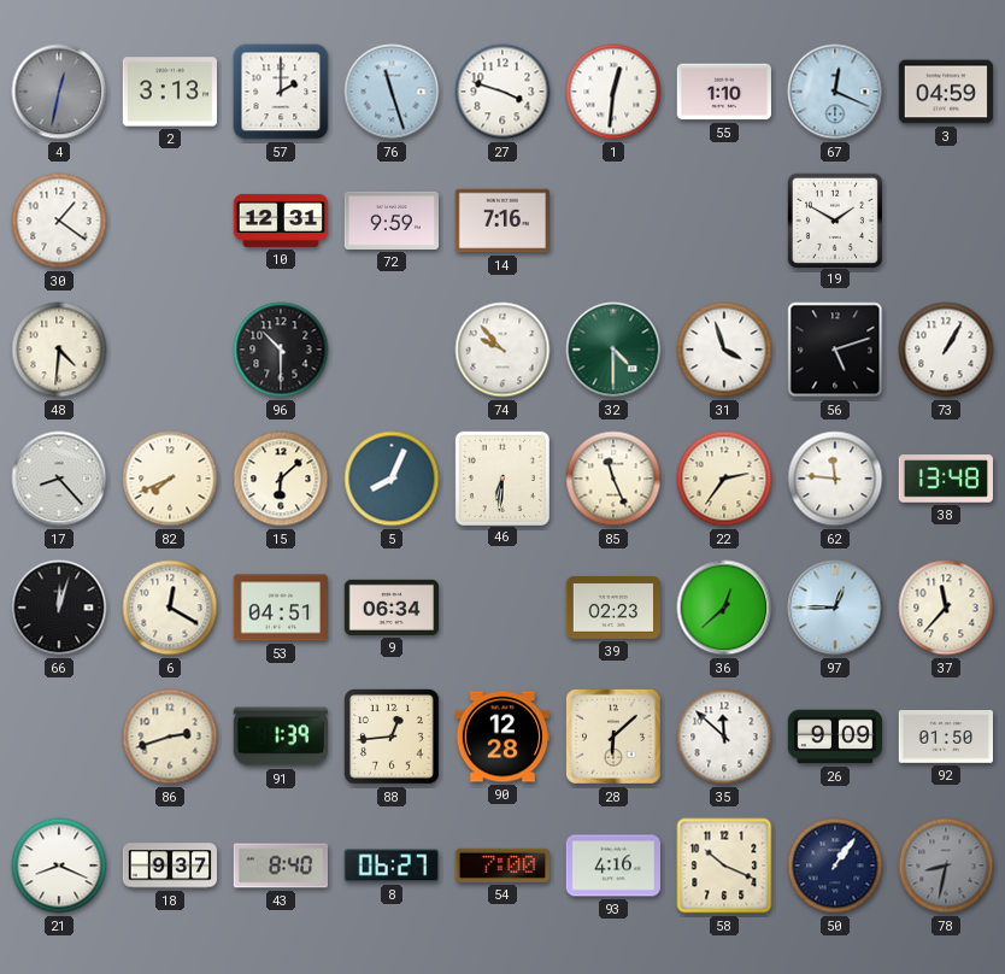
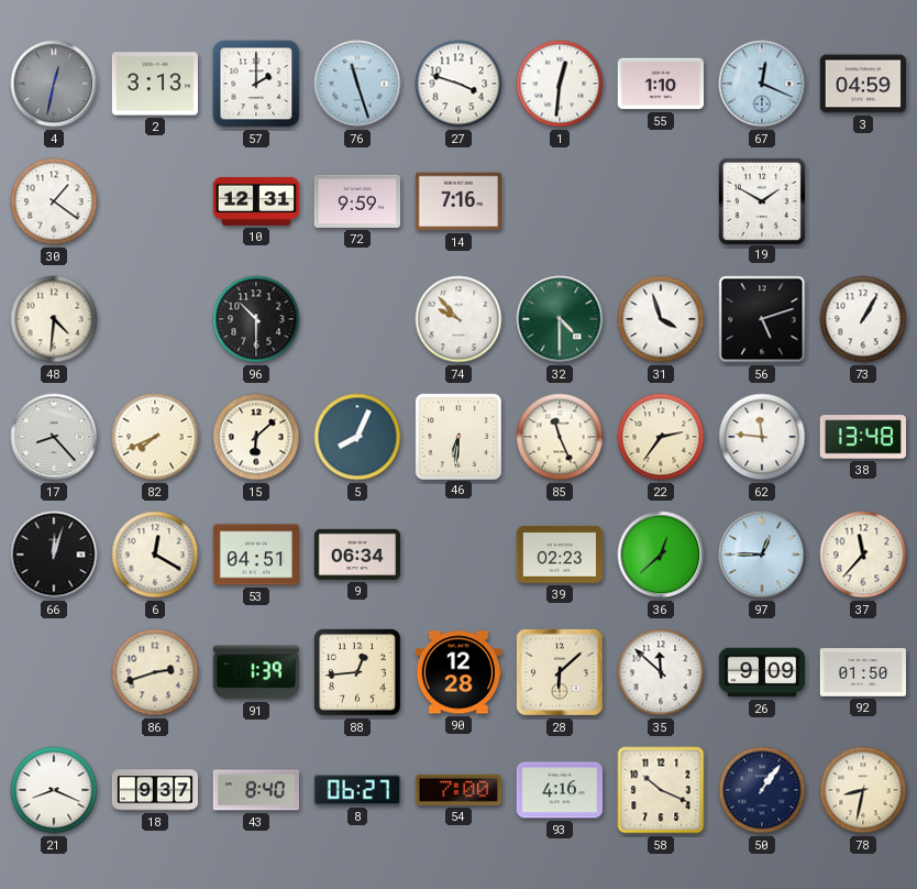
78 dial: grey -> cream
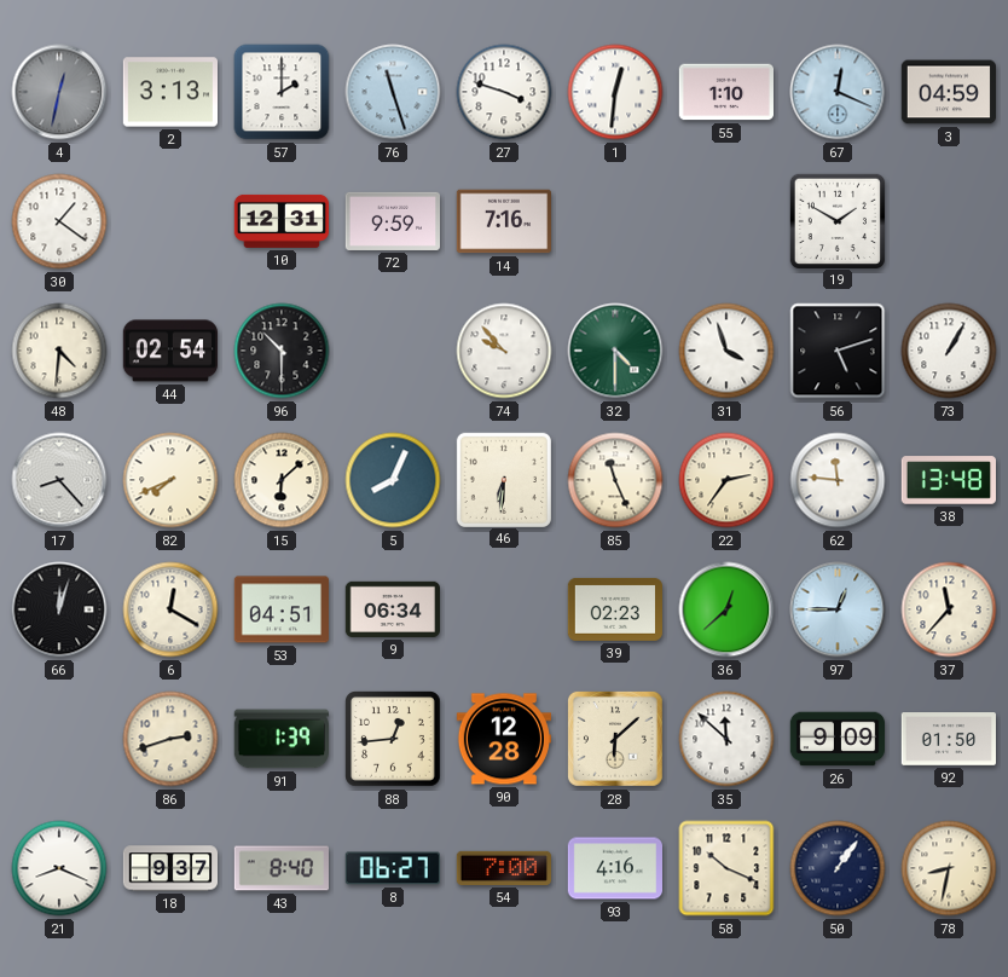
44: none -> 02:54
